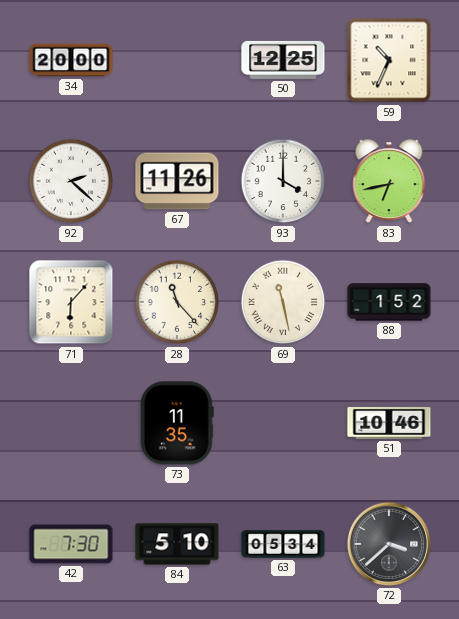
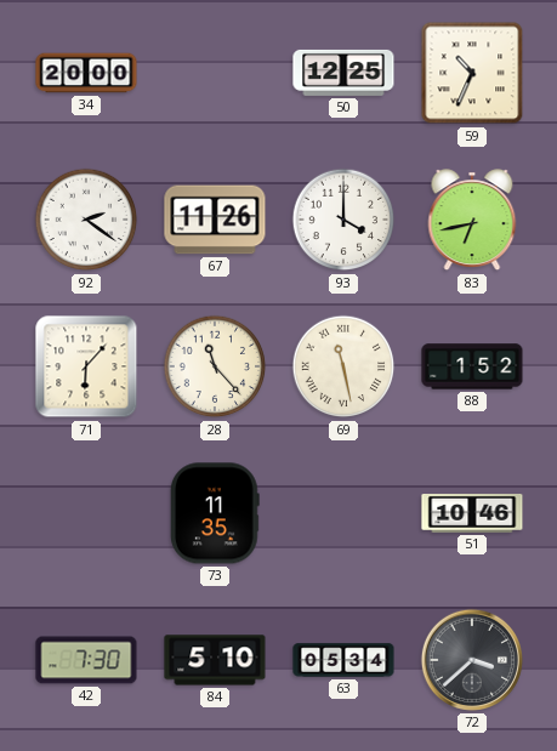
92: 2:22 -> 2:21
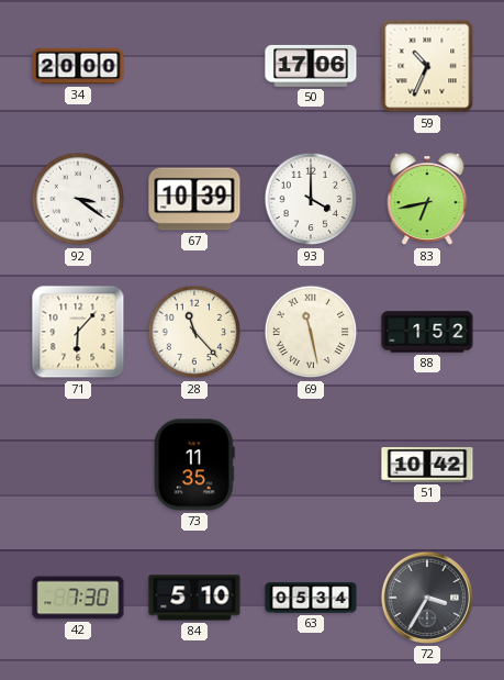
50: 12:25 -> 17:06
92: 2:21 -> 3:21
67: 11:26 -> 10:39
51: 10:46 -> 10:42
72: 3:38 -> 3:35
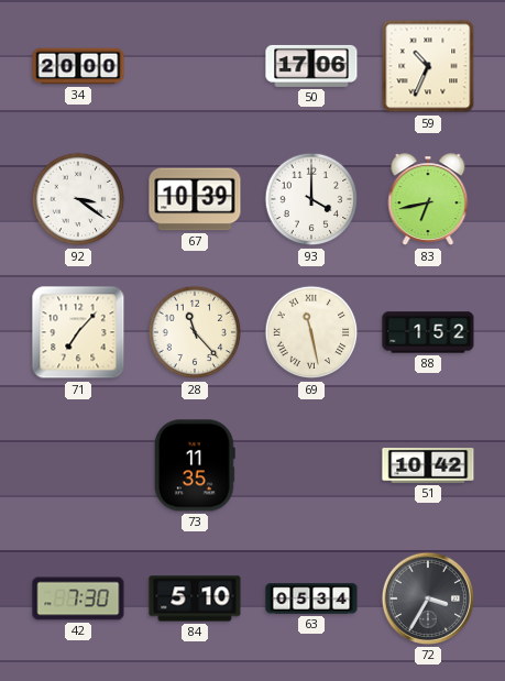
71: 6:07 -> 7:07
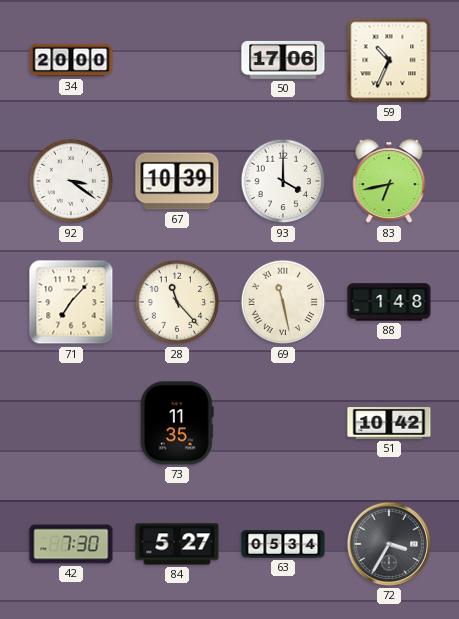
88: 1:52 -> 1:48
84: 5:10 -> 5:27
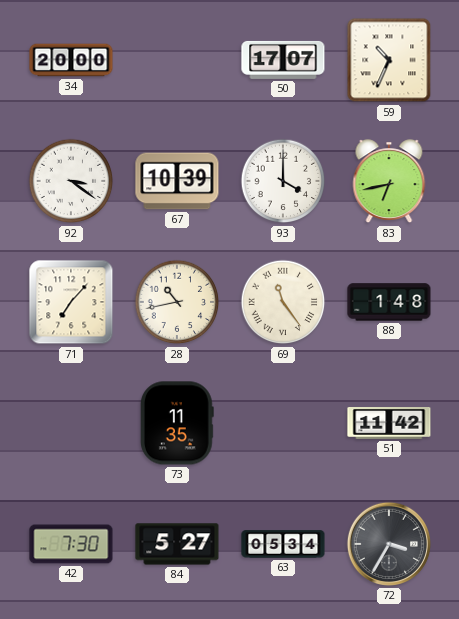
50: 17:06 -> 17:07
28: 11:23 -> 10:43
69: 11:28 -> 11:24
51: 10:42 -> 11:42
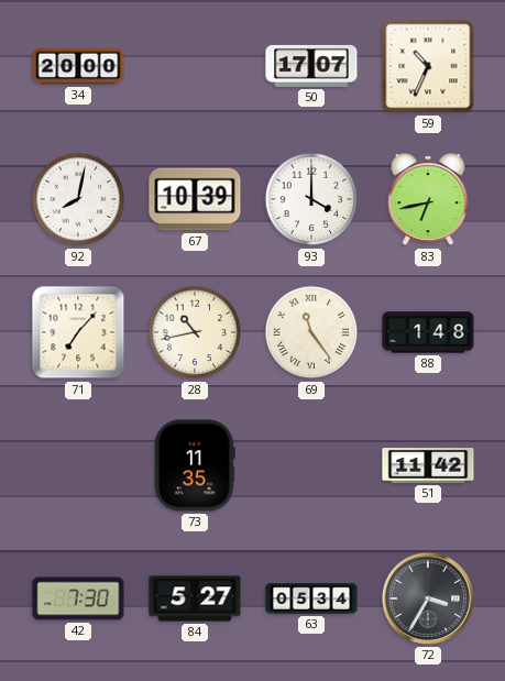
92: 3:21 -> 8:02
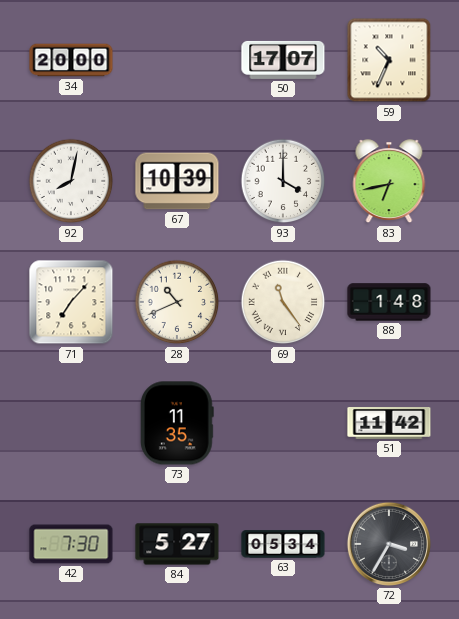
28: 10:43 -> 10:41
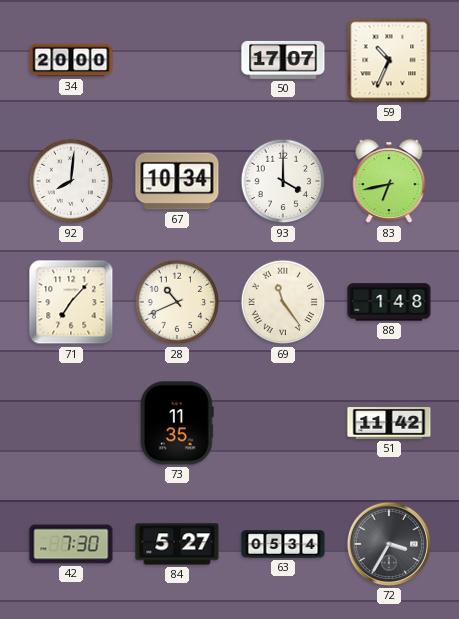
92: 8:02 -> 8:01
67: 10:39 -> 10:34
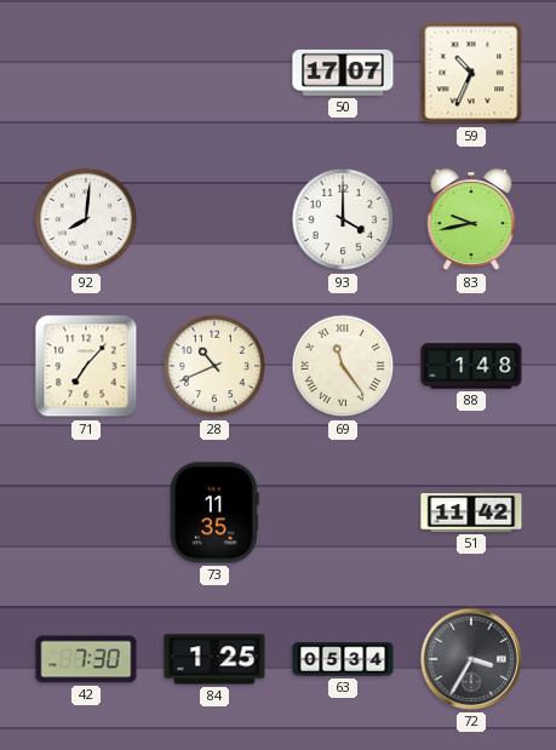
34: 20:00 -> none
67: 10:34 -> none
83: 6:43 -> 9:43
84: 5:27 -> 1:25
